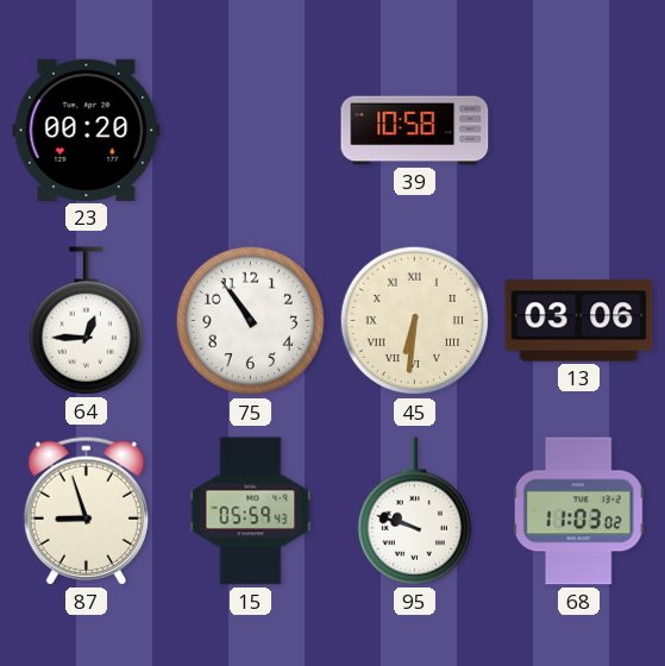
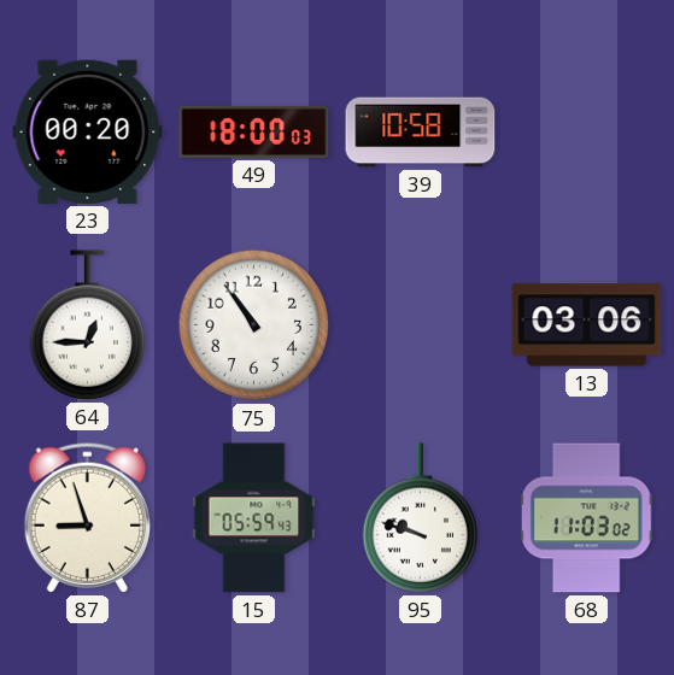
49: none -> 18:00
45: 6:31 -> none
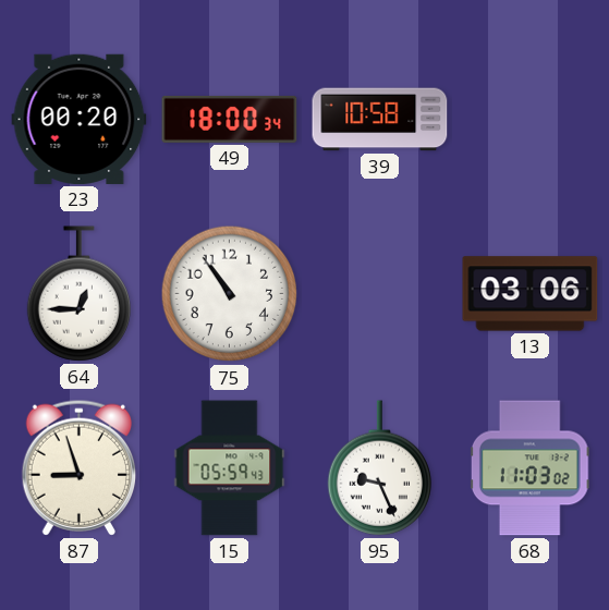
49: 18:00:03 -> 18:00:34
95: 9:48 -> 9:26
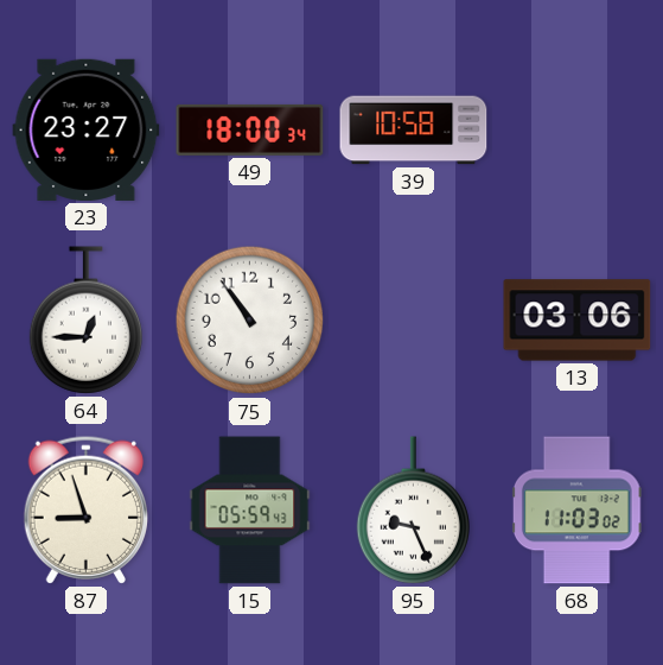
23: 00:20 -> 23:27
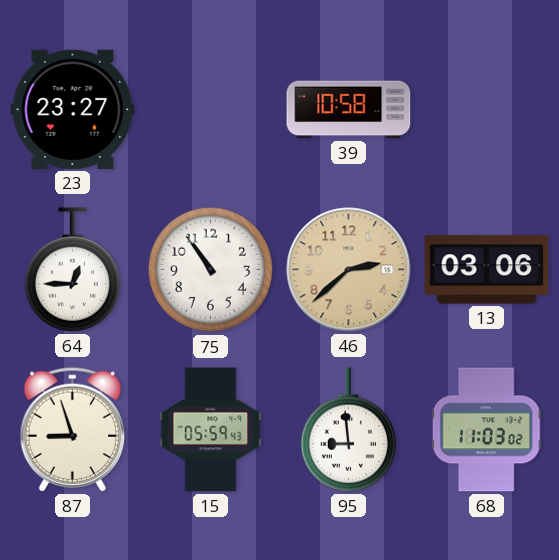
49: 18:00 -> none
46: none -> 2:38
95: 9:26 -> 8:59
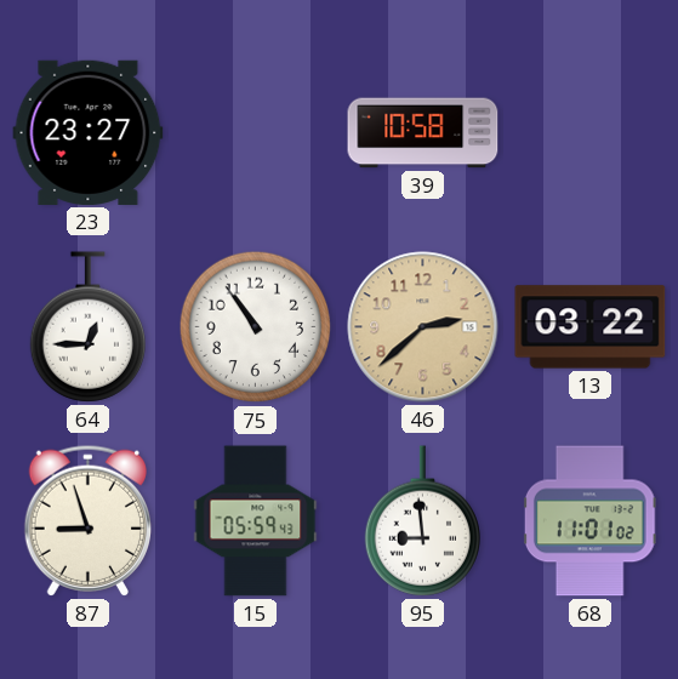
13: 03:06 -> 03:22
68: 11:03 -> 11:01
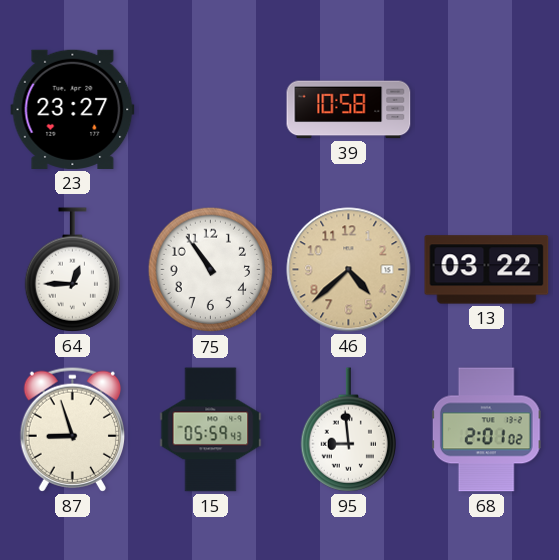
46: 2:38 -> 4:38
68: 11:01 -> 2:01
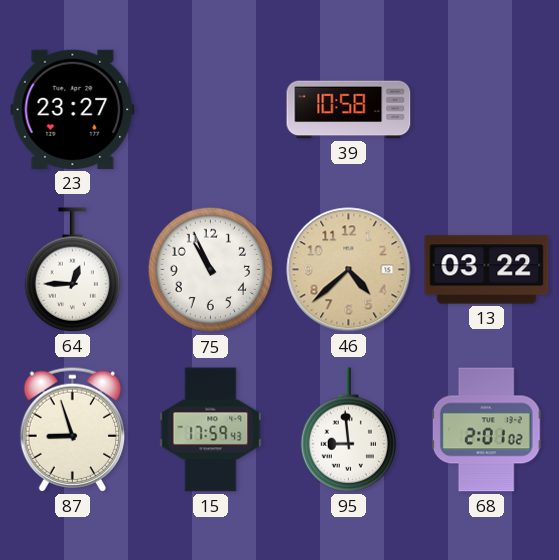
75: 10:54 -> 10:56
15: 05:59 -> 17:59
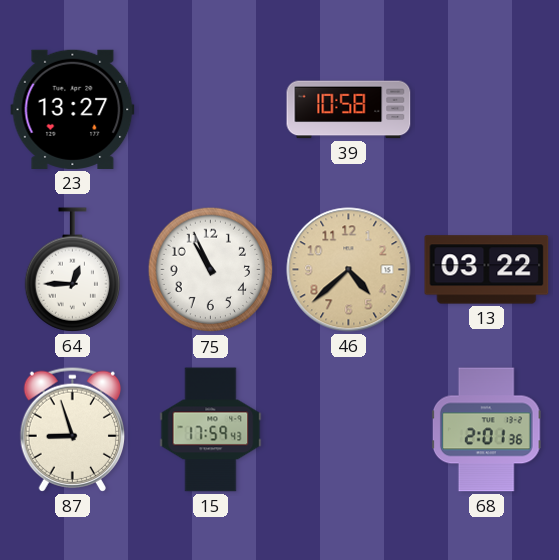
23: 23:27 -> 13:27
95: 8:59 -> none
68: 2:01:02 -> 2:01:36
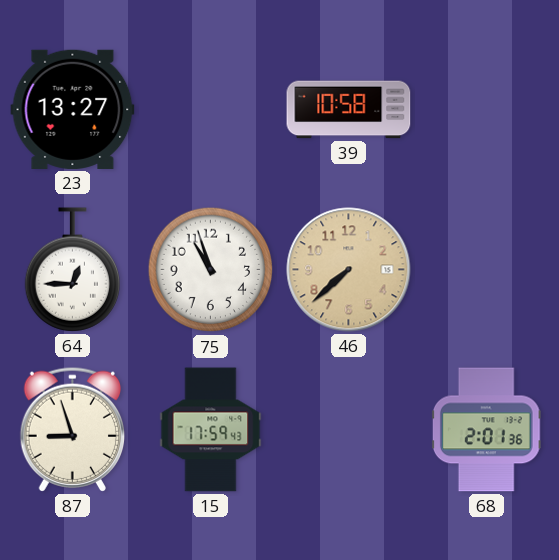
75: 10:56 -> 10:57
46: 4:38 -> 7:38
13: 03:22 -> none
